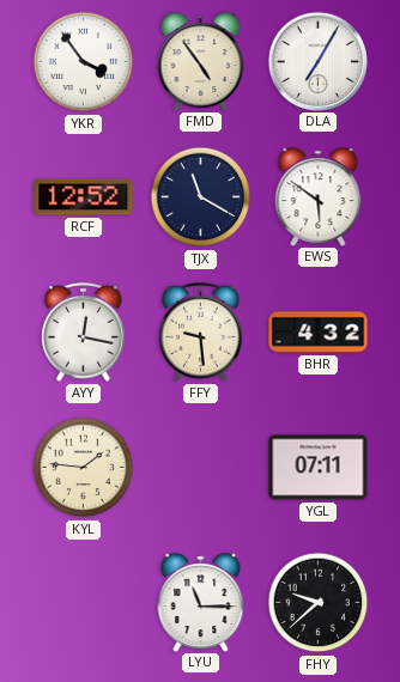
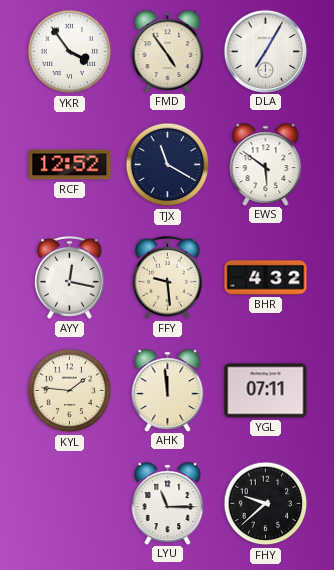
AHK: none -> 11:59
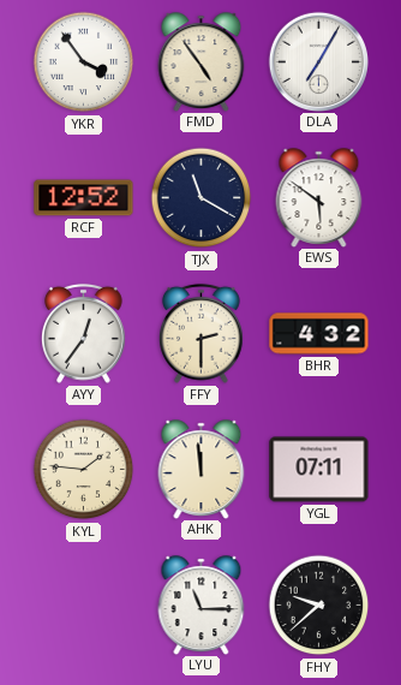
AYY: 12:17 -> 12:36
FFY: 9:29 -> 2:30
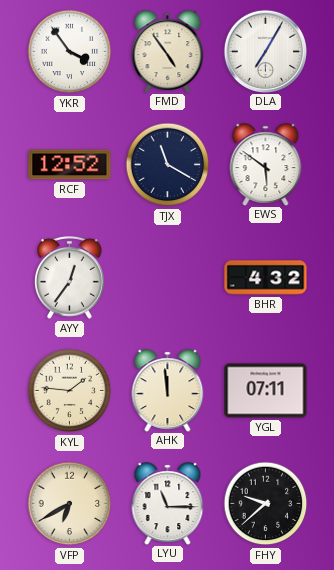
FFY: 2:30 -> none
VFP: none -> 6:40
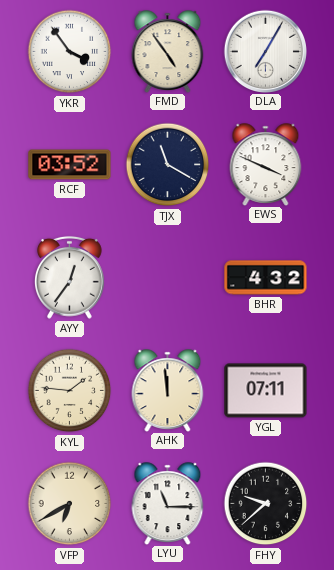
RCF: 12:52 -> 03:52
EWS: 5:51 -> 3:49
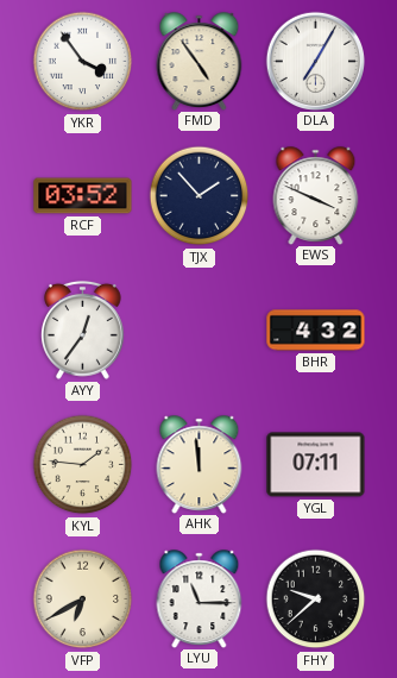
TJX: 11:20 -> 1:53
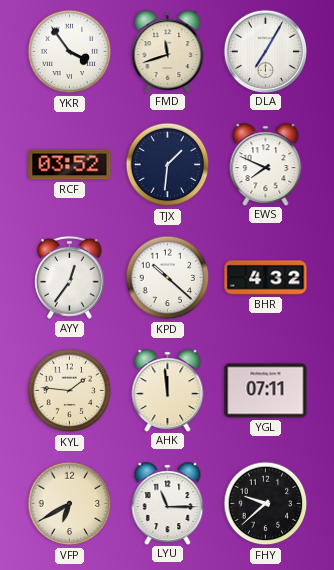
FMD: 4:54 -> 11:42
TJX: 1:53 -> 1:31
EWS: 3:49 -> 7:49
KPD: none -> 10:22
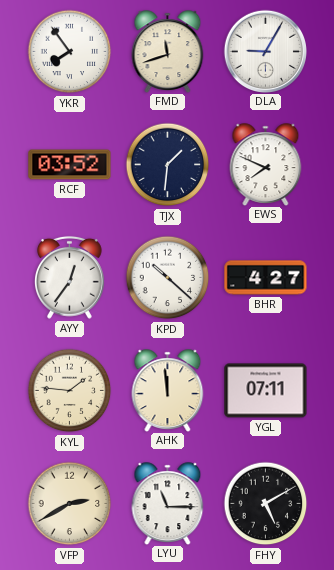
YKR: 3:54 -> 7:54
DLA: 7:05 -> 9:05
BHR: 4:32 -> 4:27
VFP: 6:40 -> 2:40
FHY: 9:38 -> 5:10
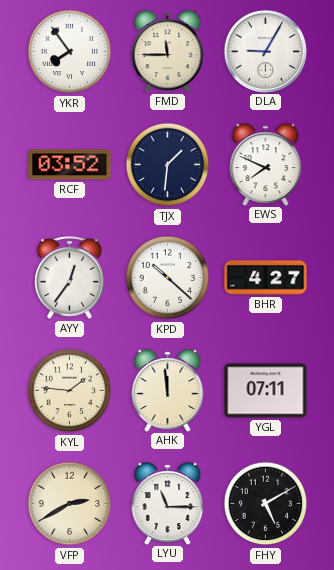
FMD: 11:42 -> 11:45
